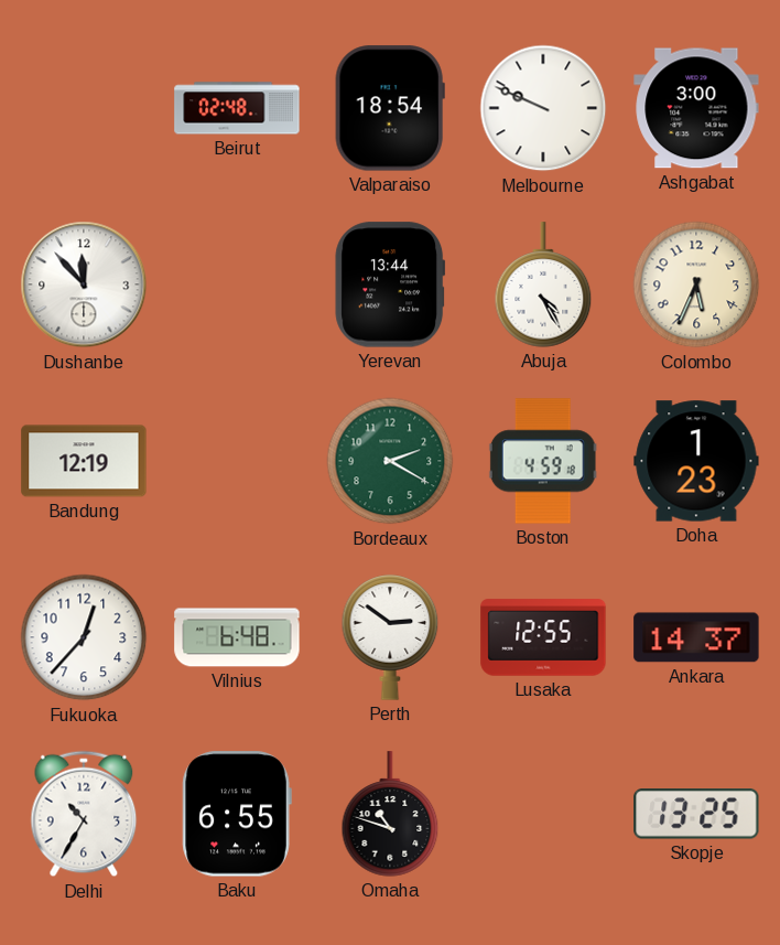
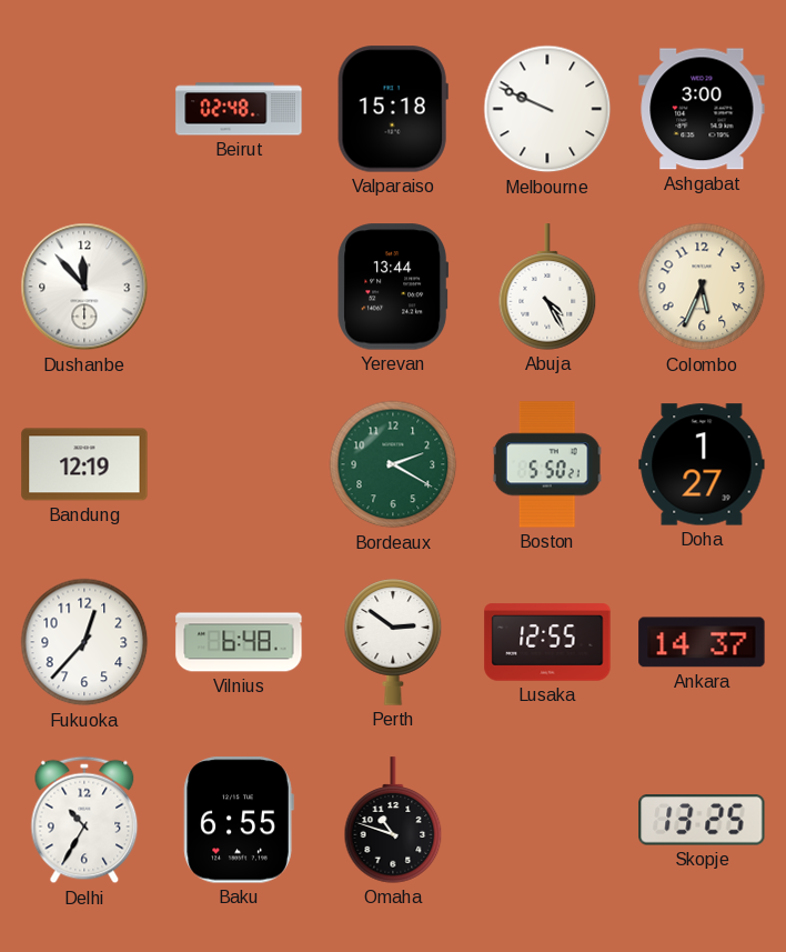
Valparaiso: 18:54 -> 15:18
Boston: 4:59 -> 5:50
Doha: 1:23 -> 1:27
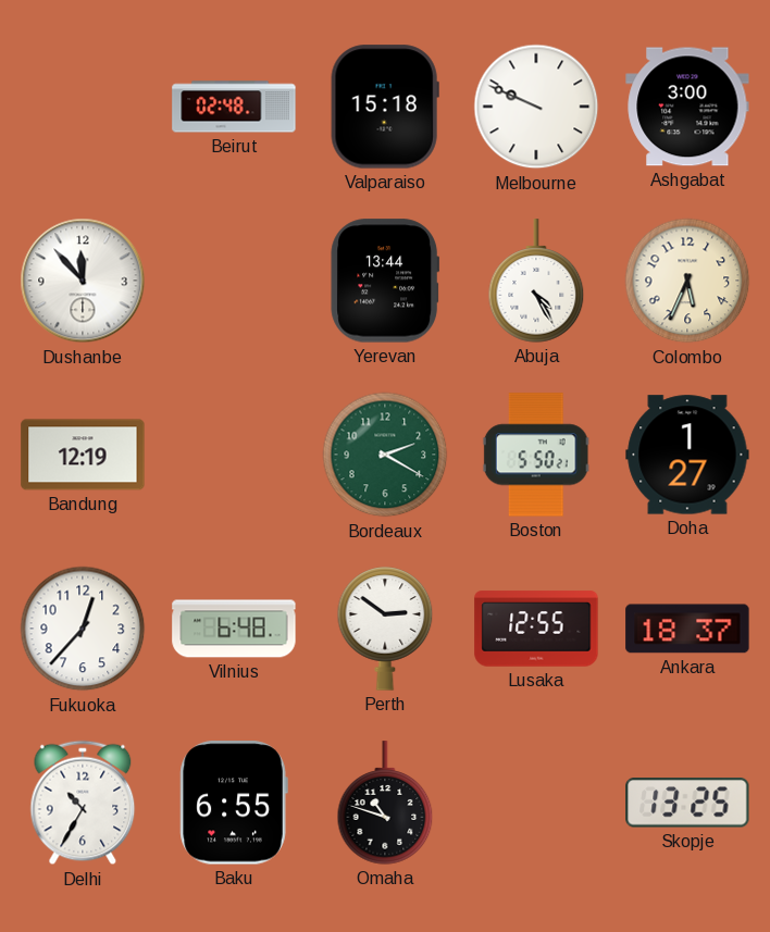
Ankara: 14:37 -> 18:37
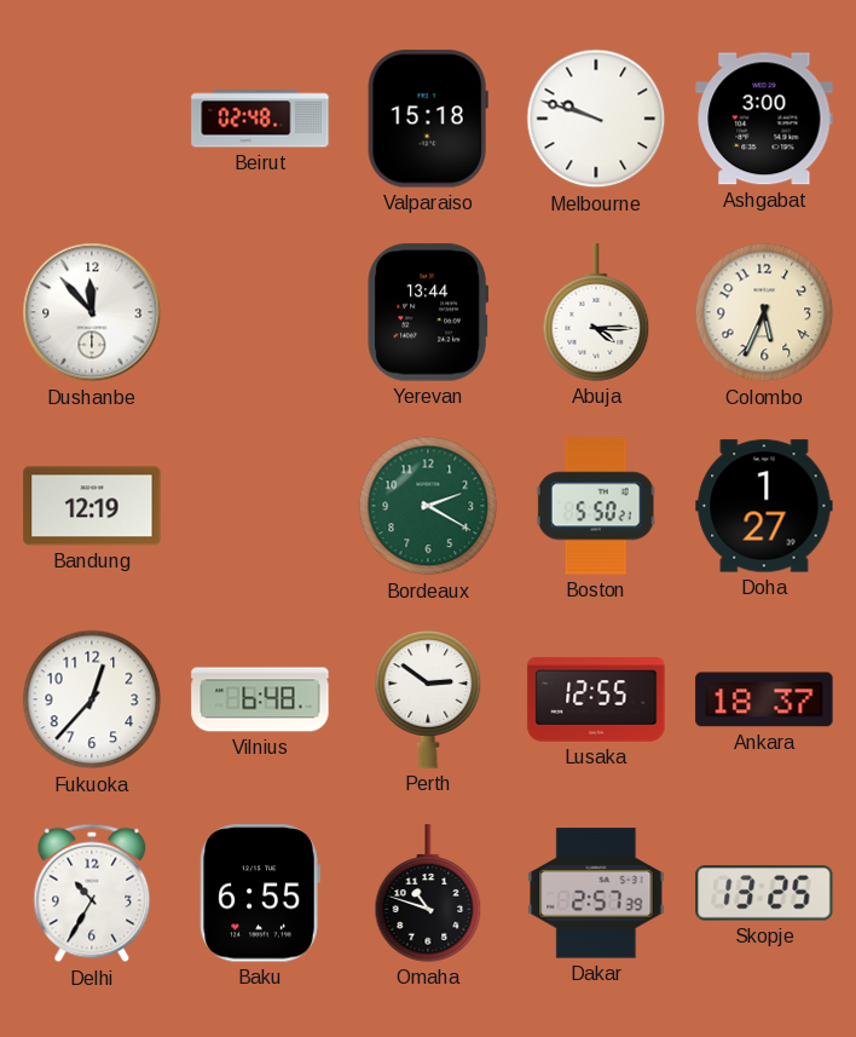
Melbourne: 9:49 -> 9:48
Abuja: 4:25 -> 4:15
Dakar: none -> 2:57
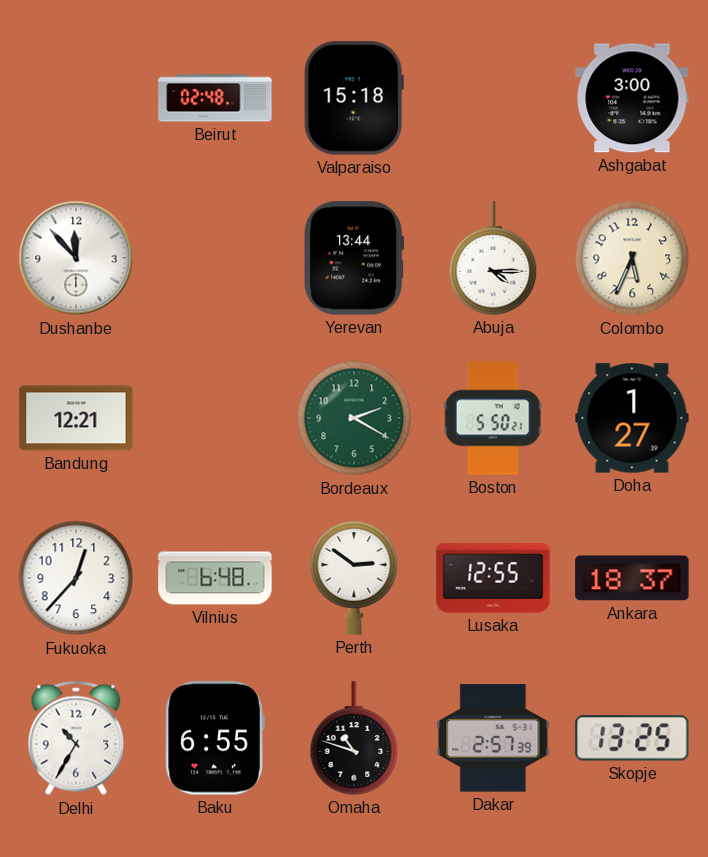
Melbourne: 9:48 -> none
Bandung: 12:19 -> 12:21
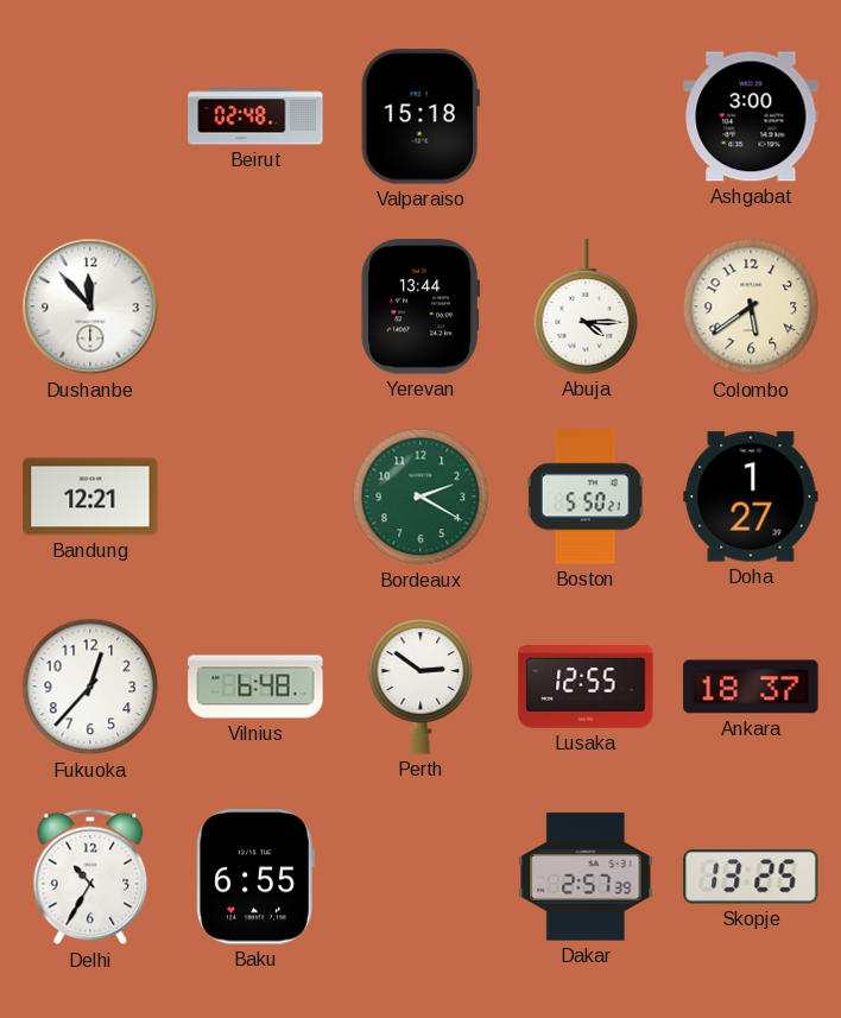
Colombo: 5:34 -> 5:39
Omaha: 10:48 -> none
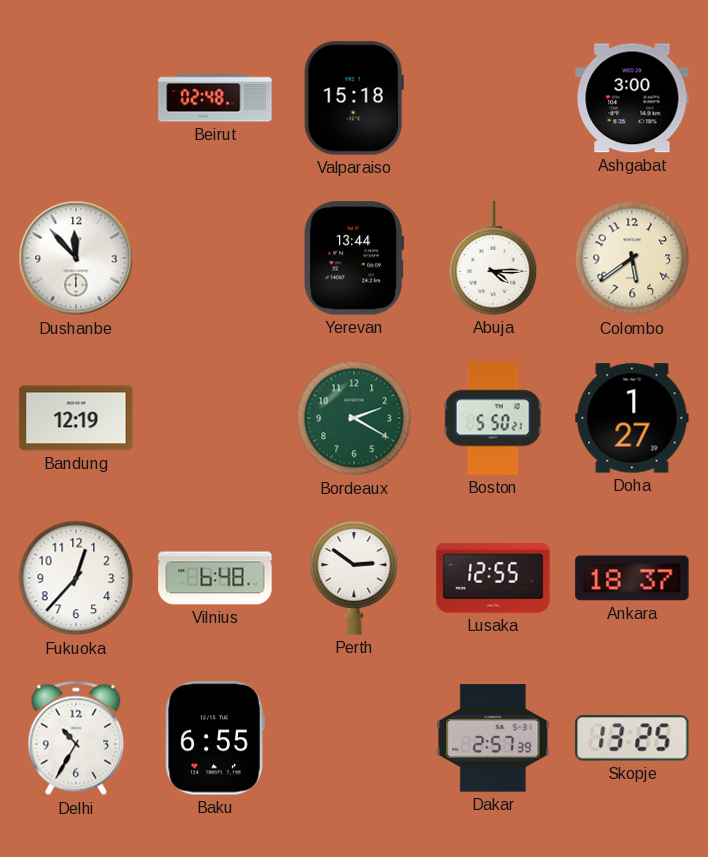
Bandung: 12:21 -> 12:19
